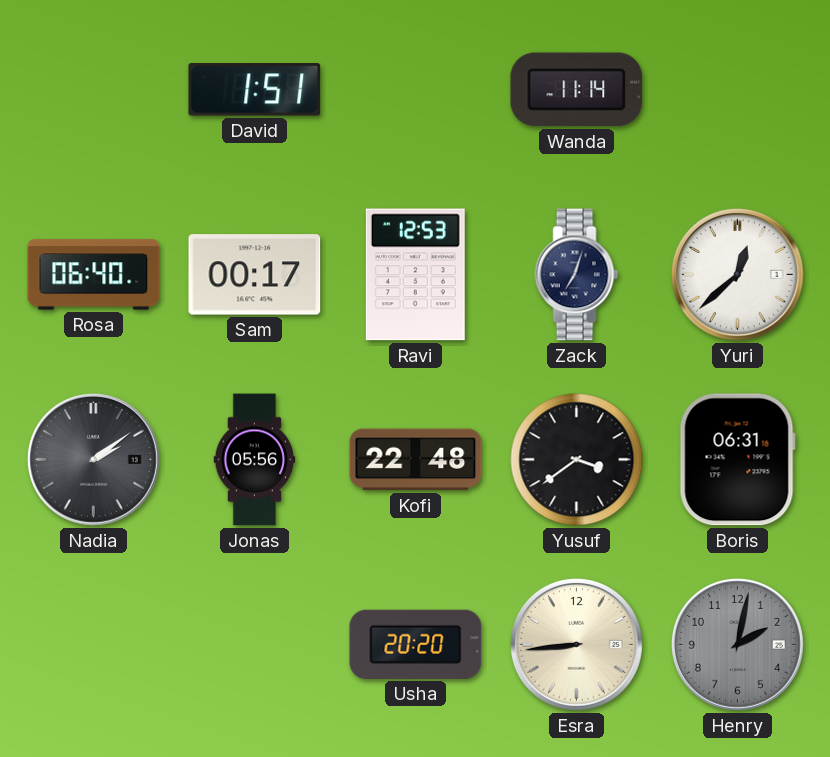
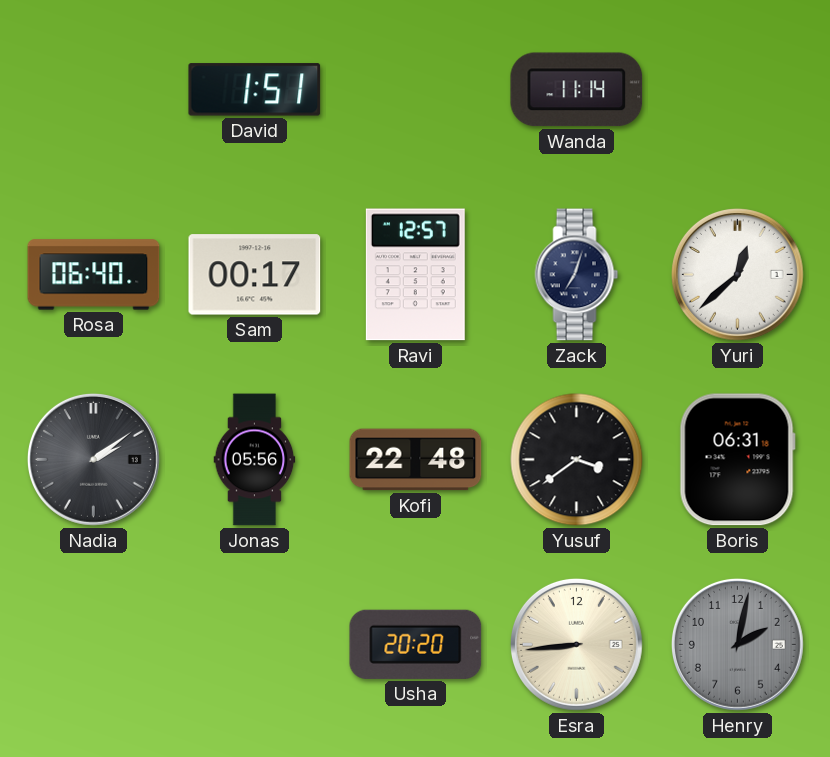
Ravi: 12:53 -> 12:57
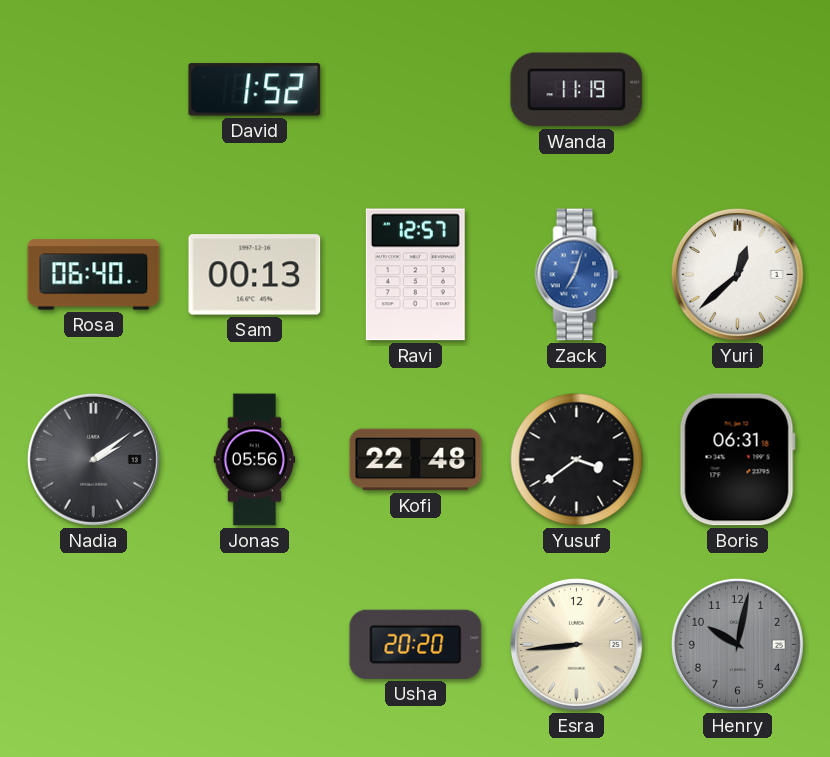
David: 1:51 -> 1:52
Wanda: 11:14 -> 11:19
Sam: 00:17 -> 00:13
Zack dial: navy -> blue
Henry: 2:02 -> 10:02
